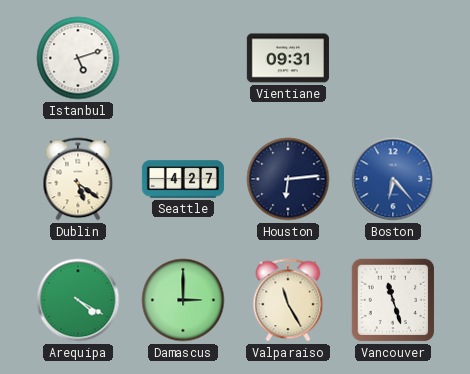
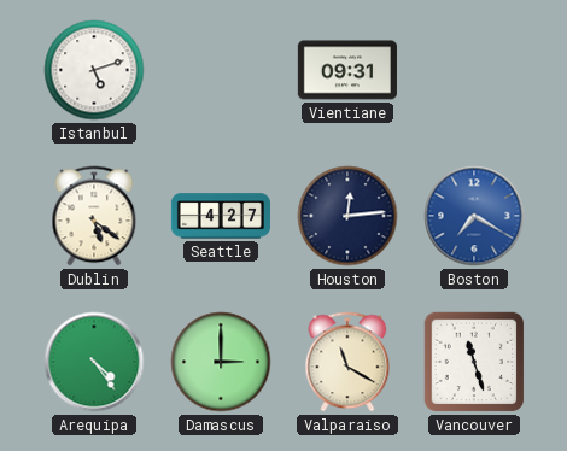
Houston: 6:14 -> 12:14
Boston: 6:23 -> 7:20
Arequipa: 4:20 -> 4:24
Valparaiso: 11:25 -> 11:20
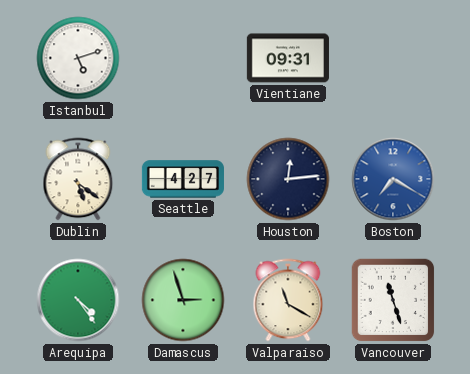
Damascus: 3:00 -> 2:57
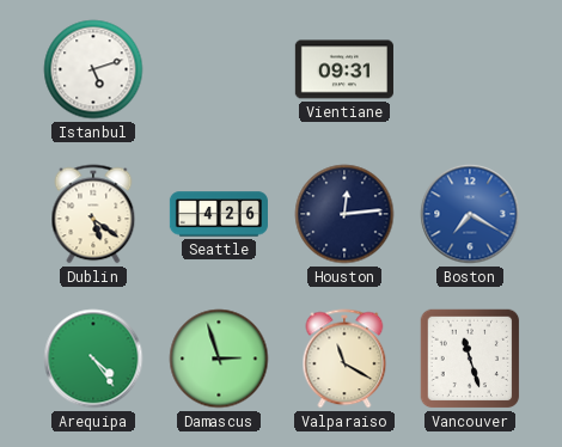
Seattle: 4:27 -> 4:26
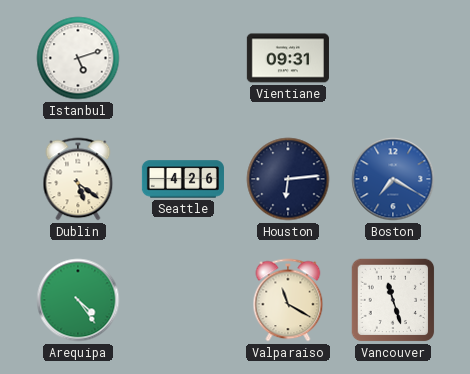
Houston: 12:14 -> 6:14
Damascus: 2:57 -> none
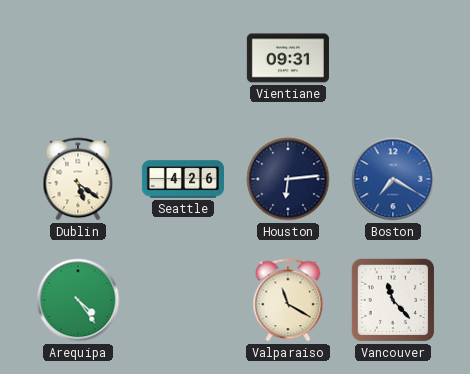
Istanbul: 5:12 -> none
Vancouver: 11:27 -> 11:23
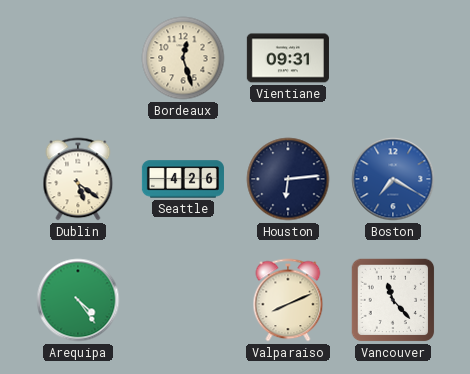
Bordeaux: none -> 12:27
Valparaiso: 11:20 -> 8:11
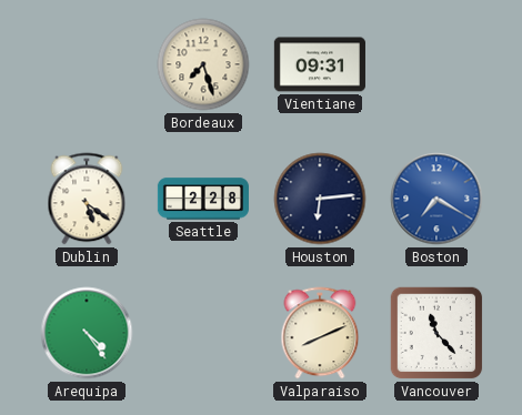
Bordeaux: 12:27 -> 7:27
Seattle: 4:26 -> 2:28
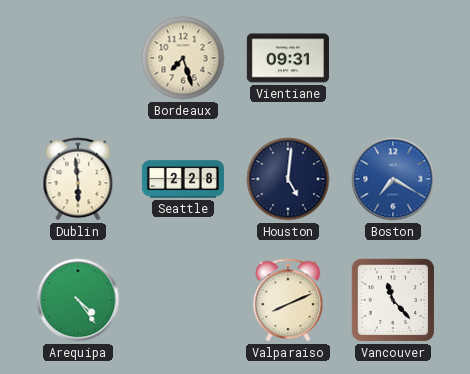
Dublin: 5:21 -> 5:59
Houston: 6:14 -> 5:01
